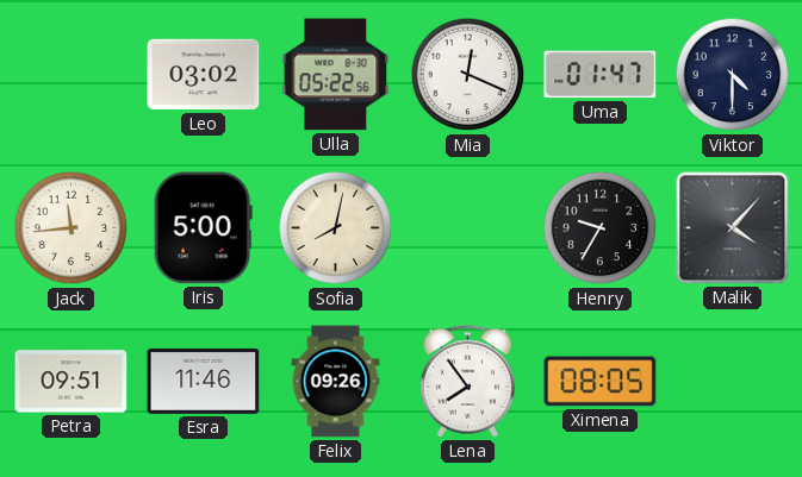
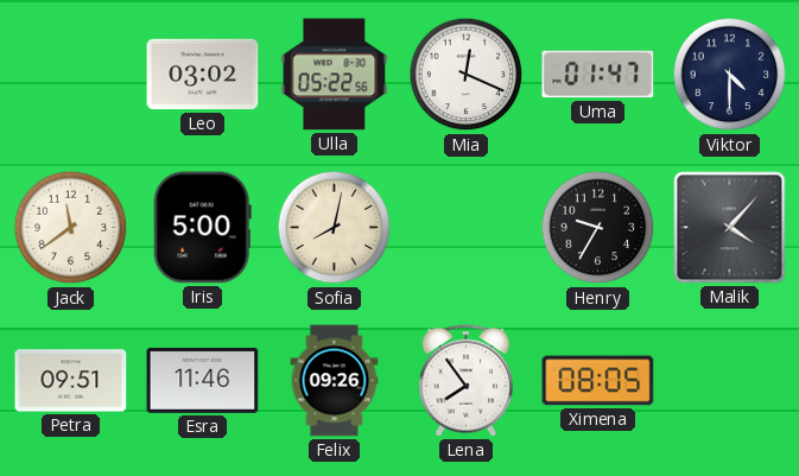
Jack: 11:44 -> 11:39
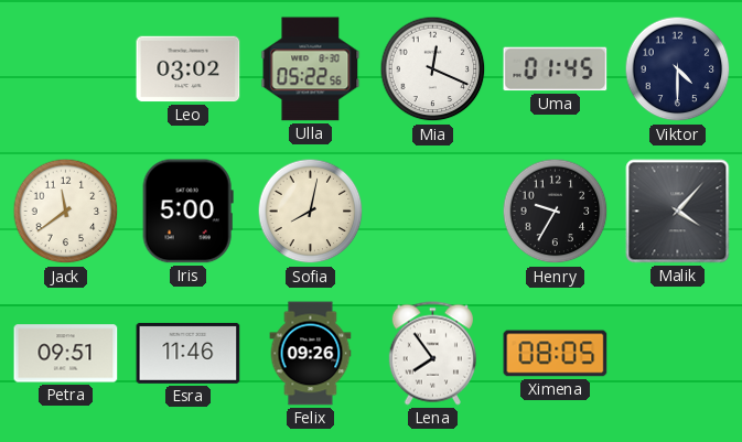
Uma: 01:47 -> 01:45
